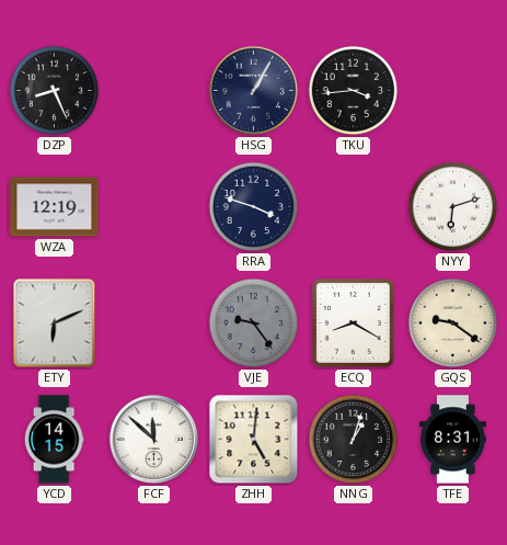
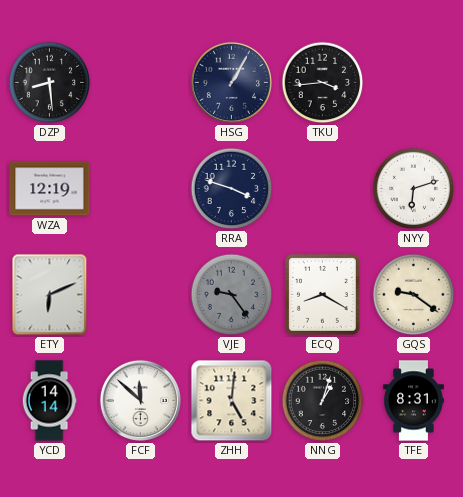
DZP: 8:26 -> 8:29
YCD: 14:15 -> 14:14
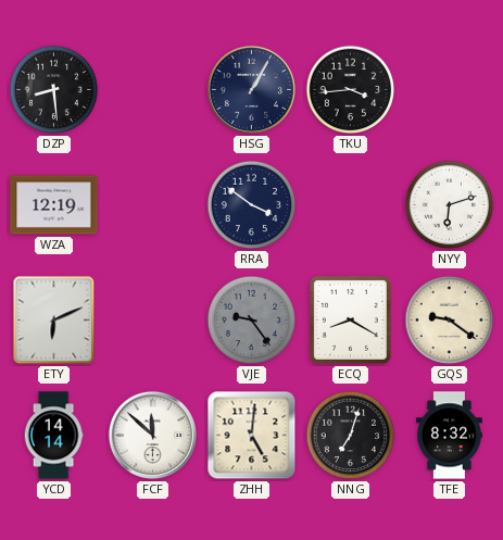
RRA: 3:48 -> 3:51
NNG: 1:03 -> 7:03
TFE: 8:31 -> 8:32
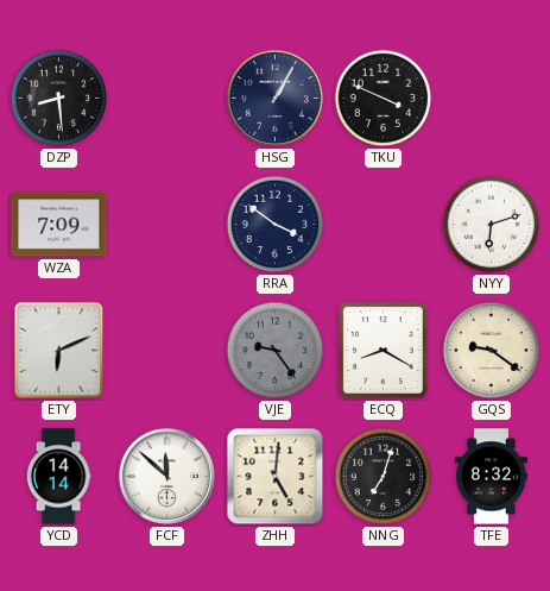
TKU: 3:44 -> 3:49
WZA: 12:19 -> 7:09
